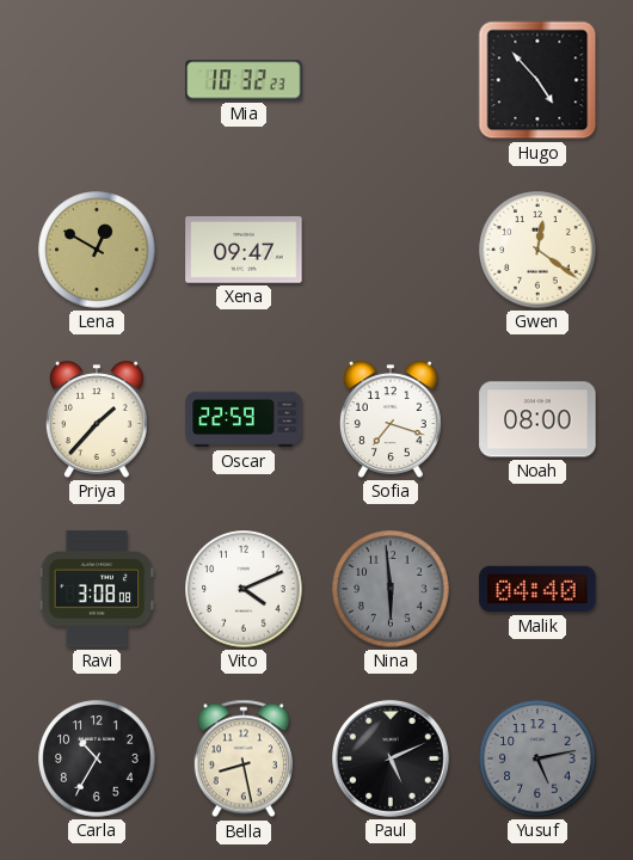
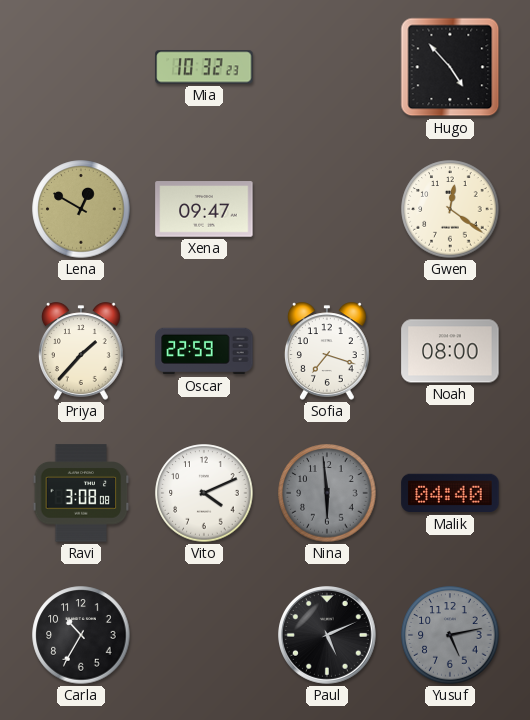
Bella: 8:28 -> none
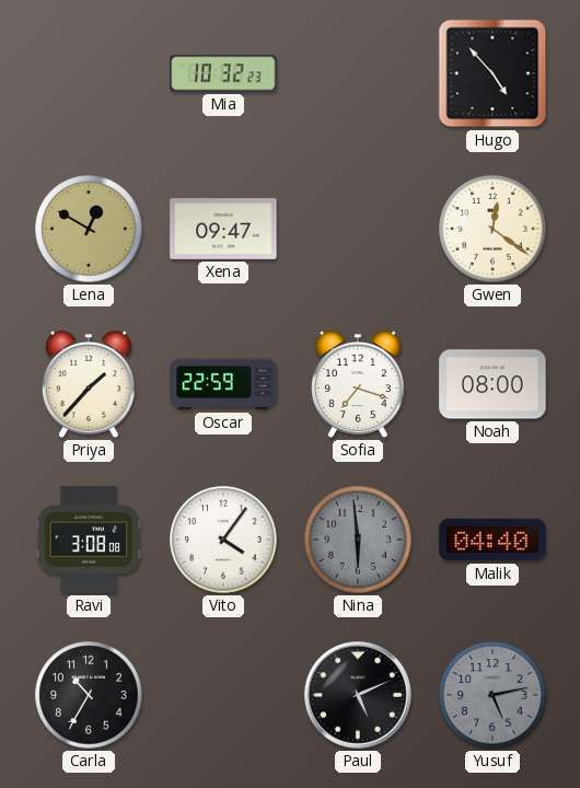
Vito: 4:11 -> 4:06
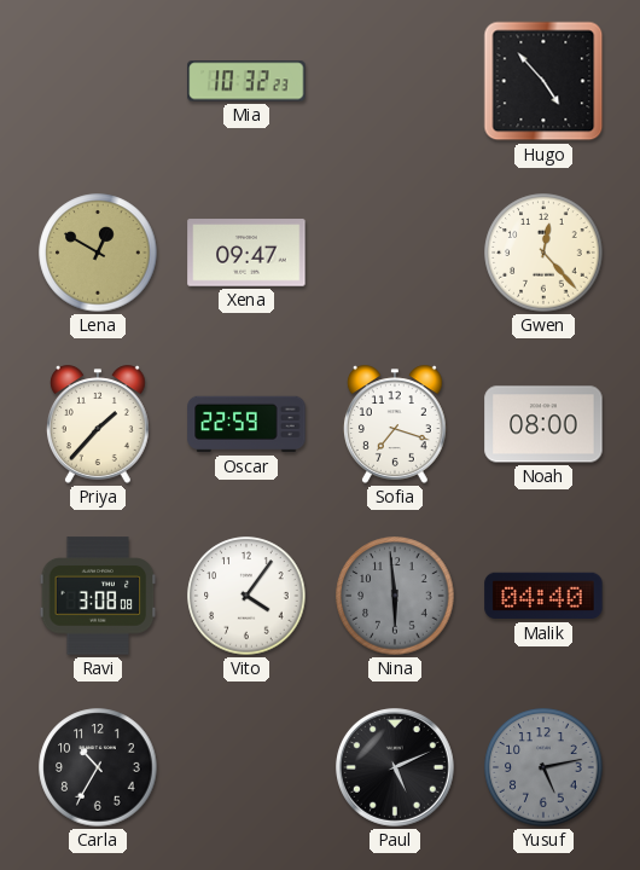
Gwen: 12:21 -> 12:23
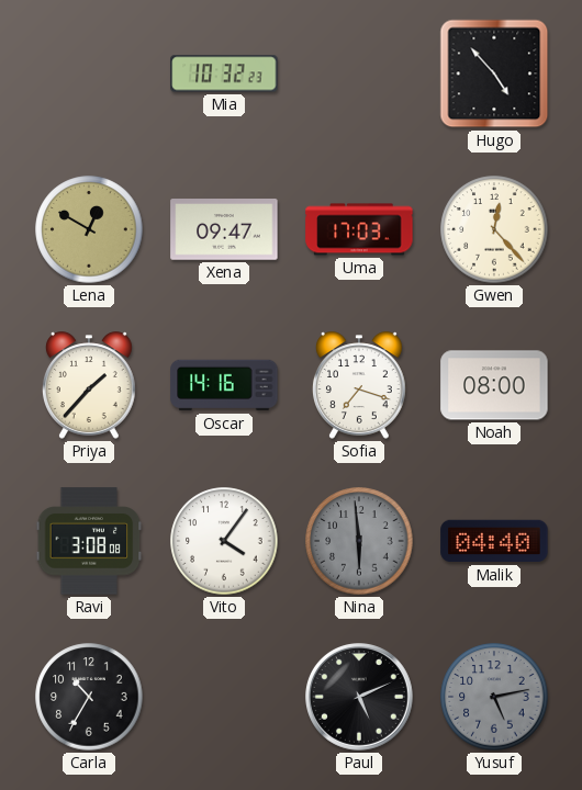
Uma: none -> 17:03
Oscar: 22:59 -> 14:16
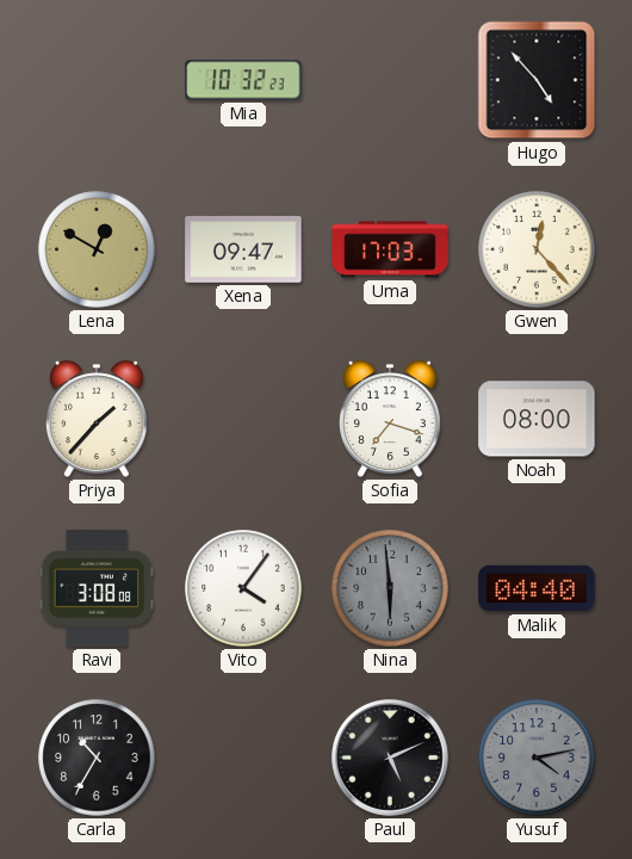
Oscar: 14:16 -> none
Yusuf: 5:13 -> 4:13
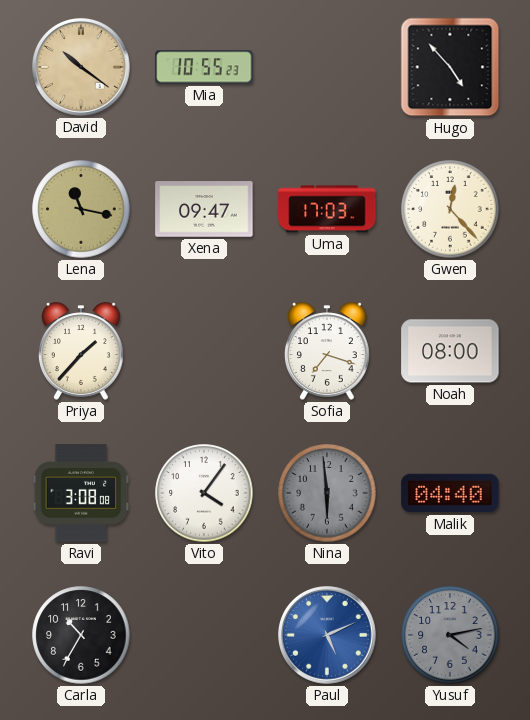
David: none -> 10:21
Mia: 10:32 -> 10:55
Lena: 12:50 -> 11:17
Paul dial: black -> blue
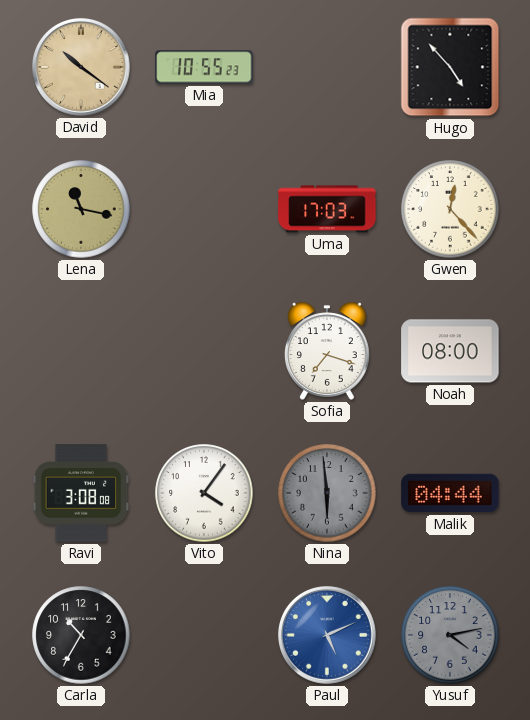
Xena: 09:47 -> none
Priya: 1:37 -> none
Malik: 04:40 -> 04:44
